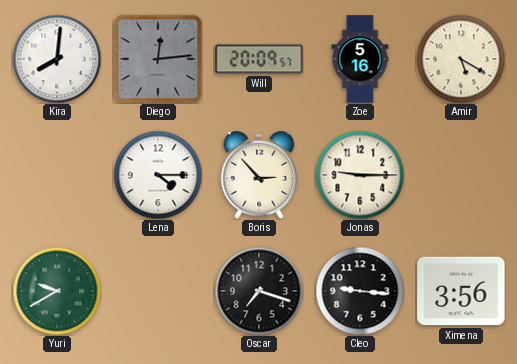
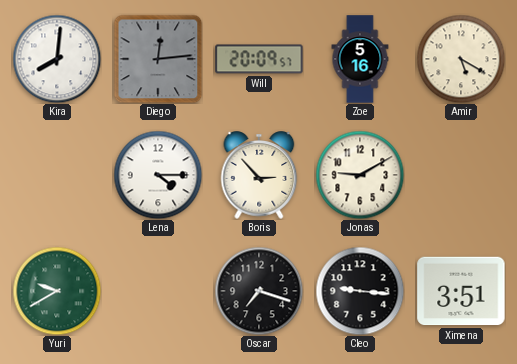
Jonas: 9:15 -> 9:10
Ximena: 3:56 -> 3:51
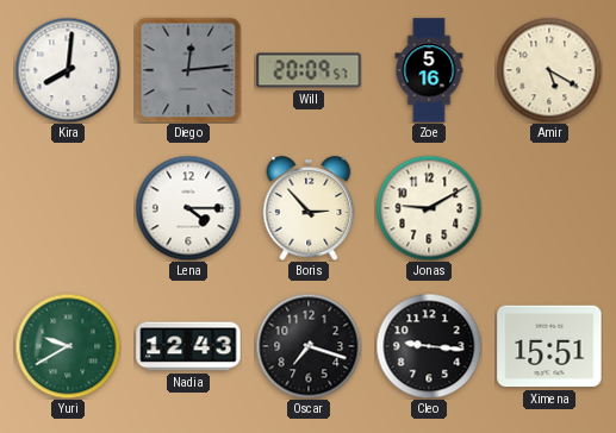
Nadia: none -> 12:43
Ximena: 3:51 -> 15:51
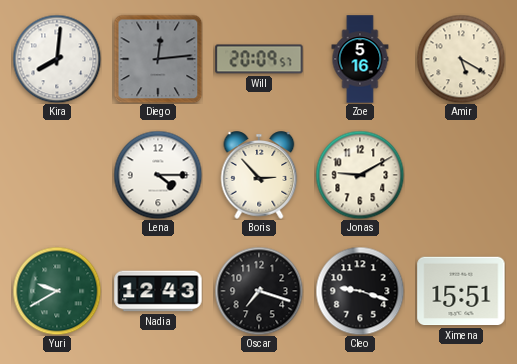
Cleo: 9:16 -> 9:18
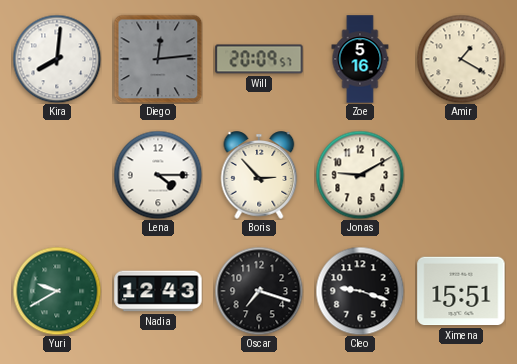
Amir: 5:20 -> 1:20
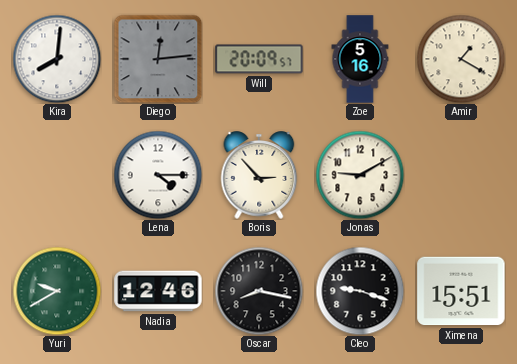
Nadia: 12:43 -> 12:46
Oscar: 7:18 -> 8:17
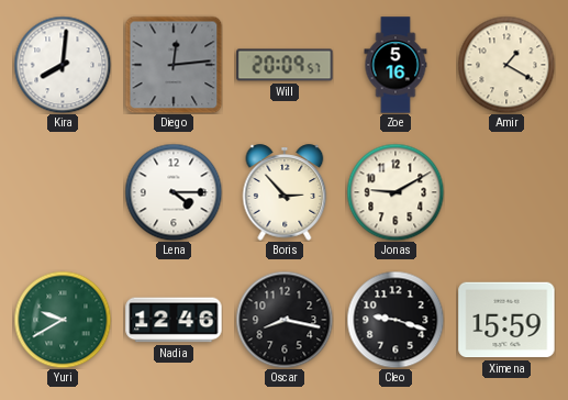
Ximena: 15:51 -> 15:59
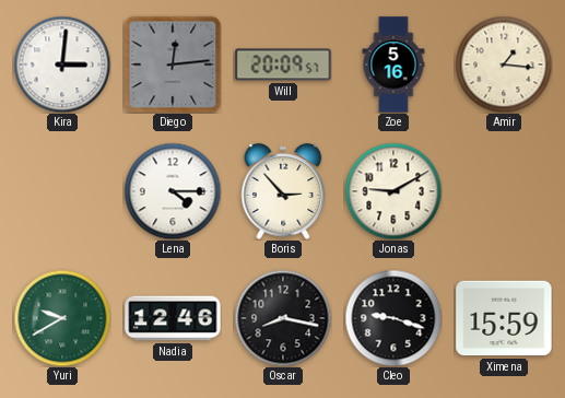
Kira: 8:01 -> 3:01
Amir: 1:20 -> 1:16
